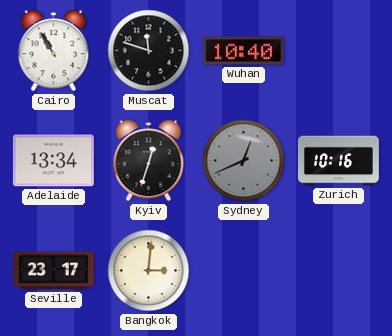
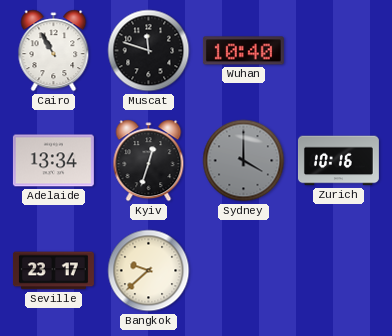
Sydney: 12:41 -> 4:00
Bangkok: 3:01 -> 9:38
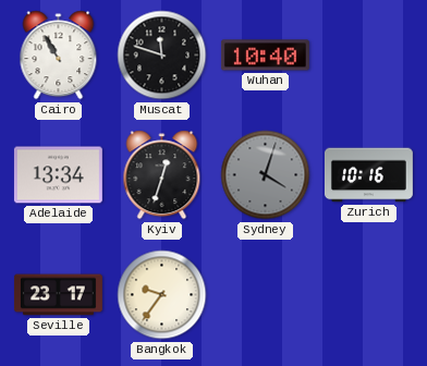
Sydney: 4:00 -> 4:03
Bangkok: 9:38 -> 9:36
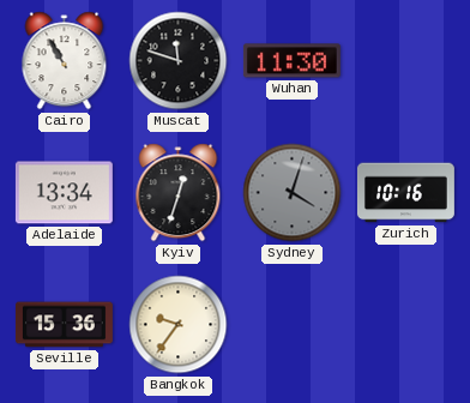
Wuhan: 10:40 -> 11:30
Seville: 23:17 -> 15:36
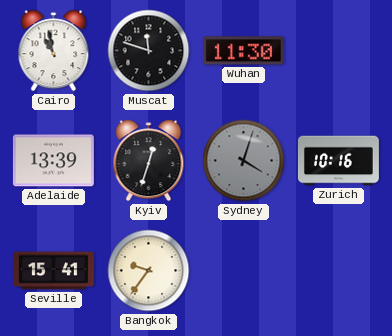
Cairo: 10:55 -> 10:58
Adelaide: 13:34 -> 13:39
Seville: 15:36 -> 15:41
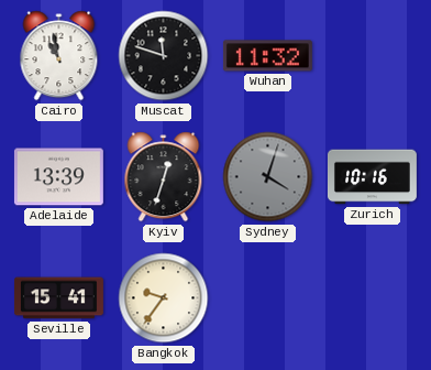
Wuhan: 11:30 -> 11:32
